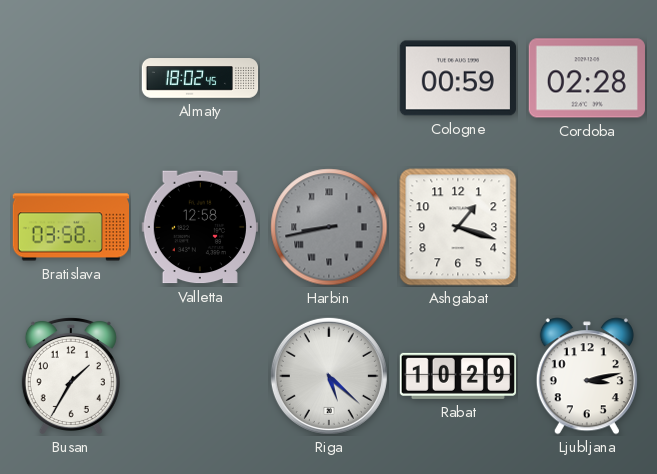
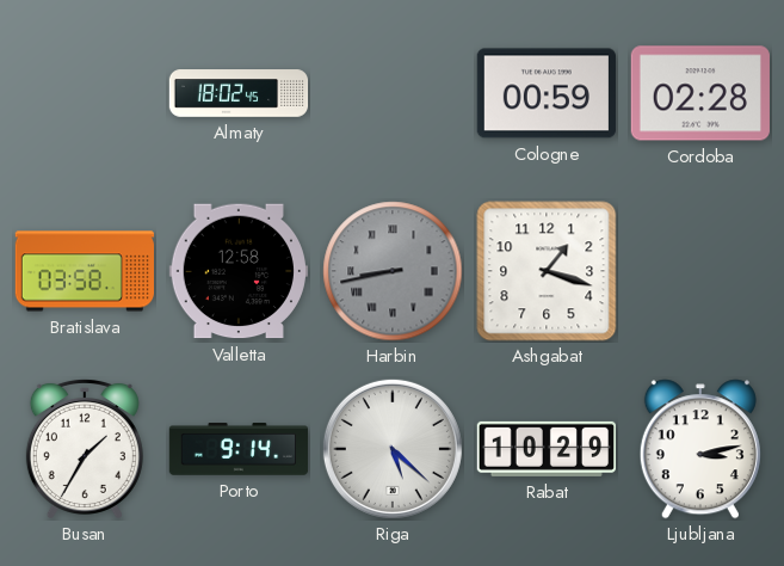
Porto: none -> 9:14
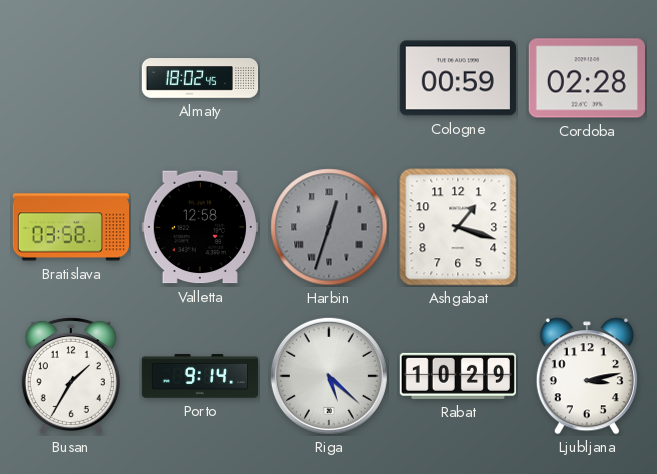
Harbin: 8:43 -> 12:33
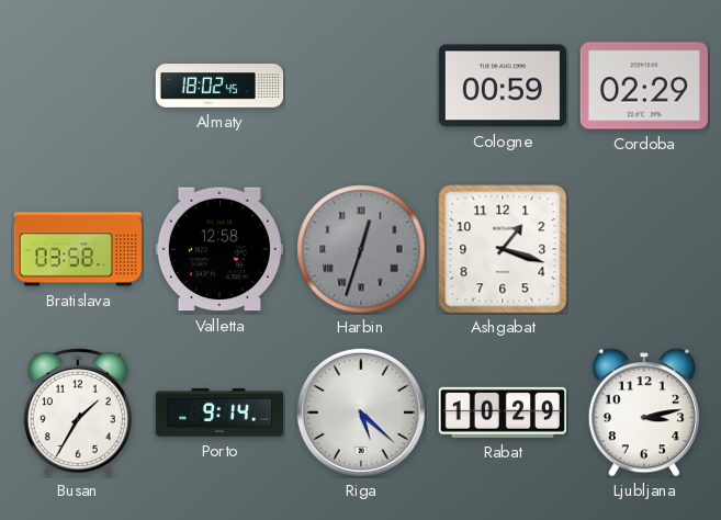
Cordoba: 02:28 -> 02:29
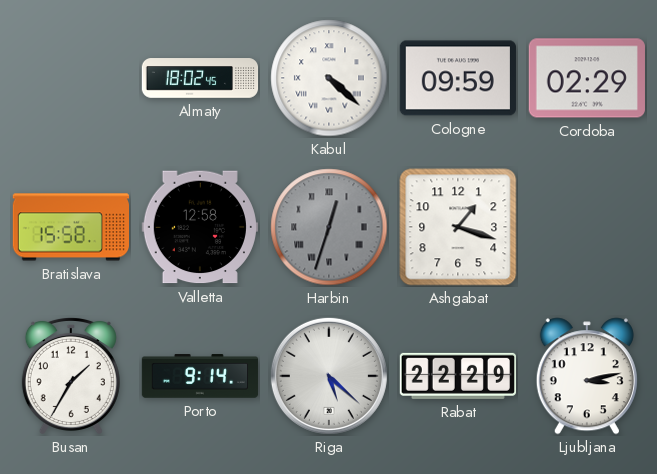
Kabul: none -> 4:22
Cologne: 00:59 -> 09:59
Bratislava: 03:58 -> 15:58
Rabat: 10:29 -> 22:29
